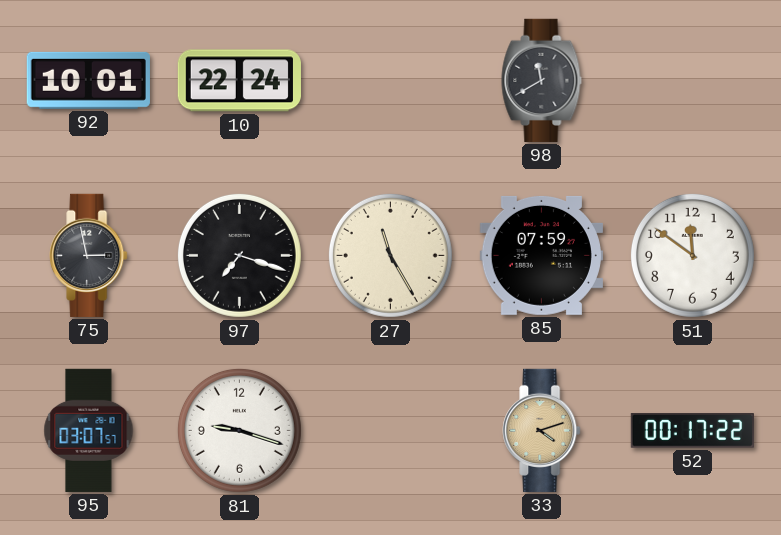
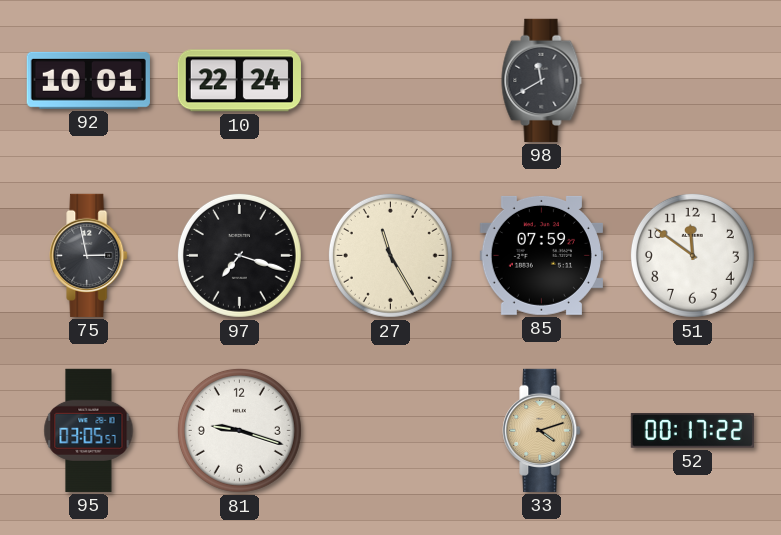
95: 03:07 -> 03:05
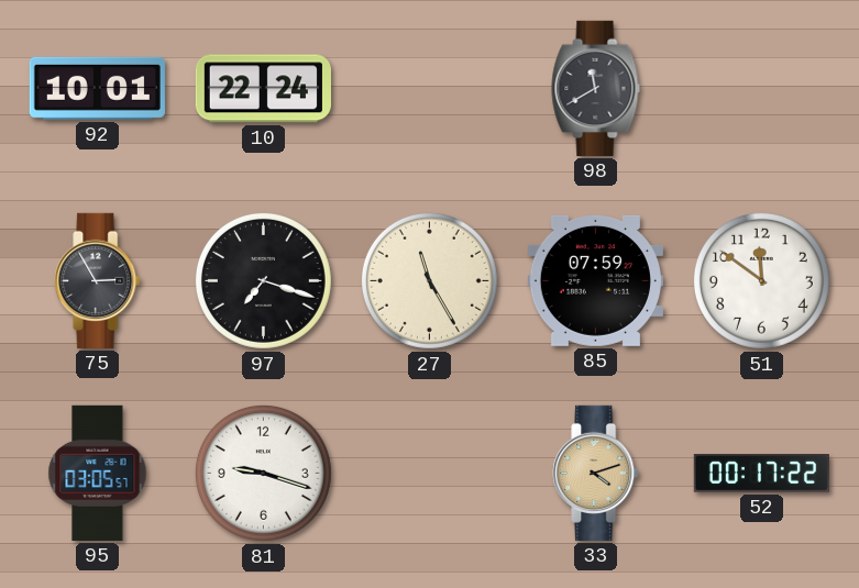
75: 2:58 -> 2:55
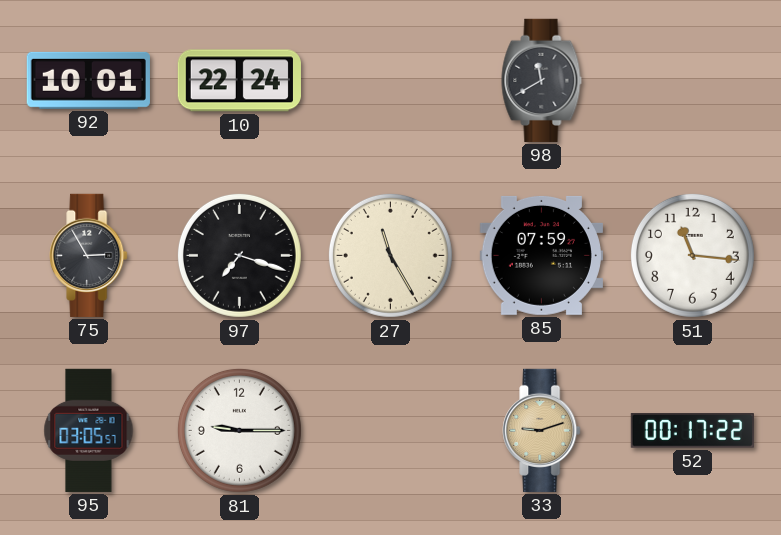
51: 11:51 -> 11:16
81: 9:18 -> 9:15
33: 4:12 -> 9:12
